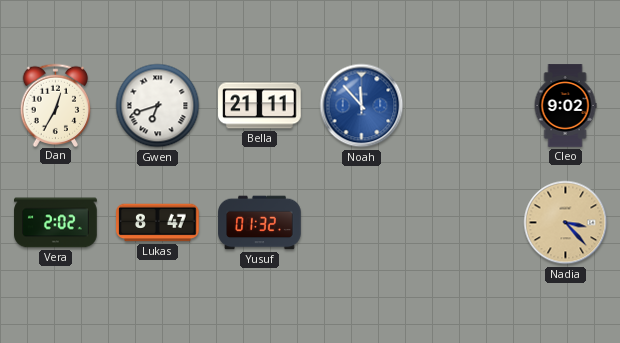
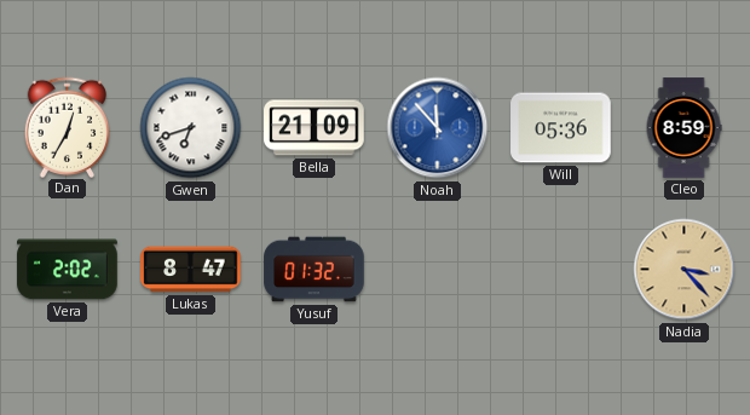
Bella: 21:11 -> 21:09
Will: none -> 05:36
Cleo: 9:02 -> 8:59
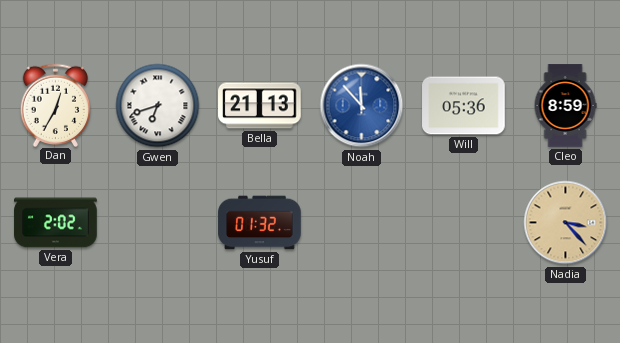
Bella: 21:09 -> 21:13
Lukas: 8:47 -> none
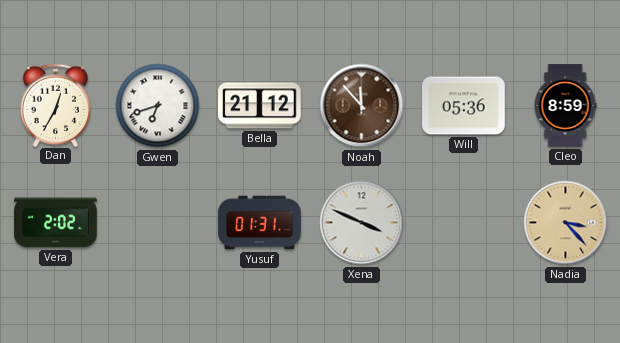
Bella: 21:13 -> 21:12
Noah dial: blue -> brown
Yusuf: 01:32 -> 01:31
Xena: none -> 3:49
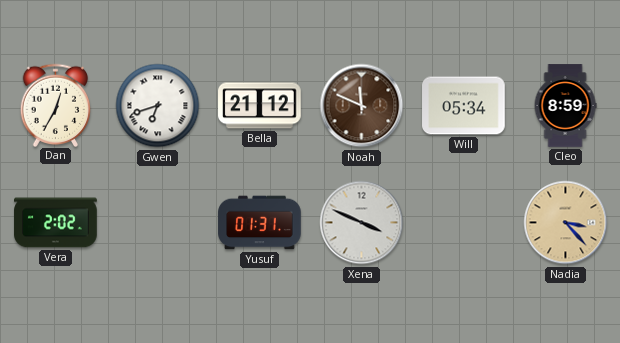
Noah: 11:53 -> 11:49
Will: 05:36 -> 05:34
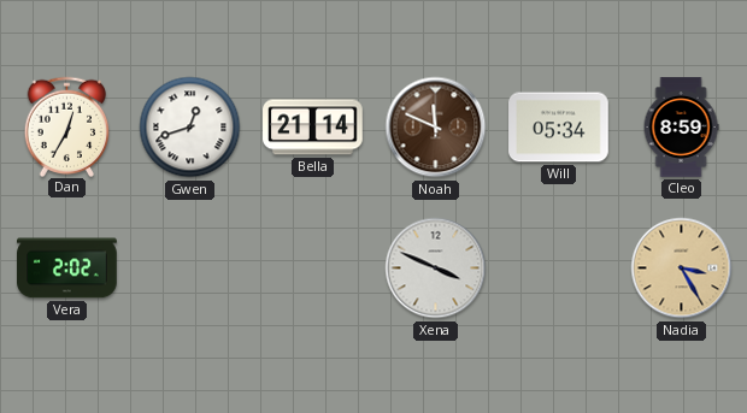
Gwen: 6:42 -> 12:42
Bella: 21:12 -> 21:14
Yusuf: 01:31 -> none
Nadia: 3:23 -> 3:25
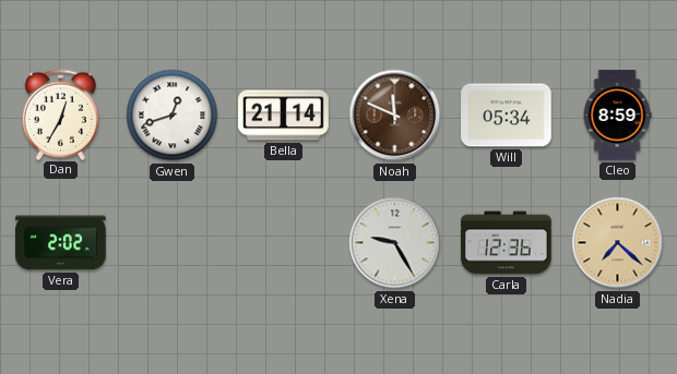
Xena: 3:49 -> 9:25
Carla: none -> 12:36
Nadia: 3:25 -> 7:22
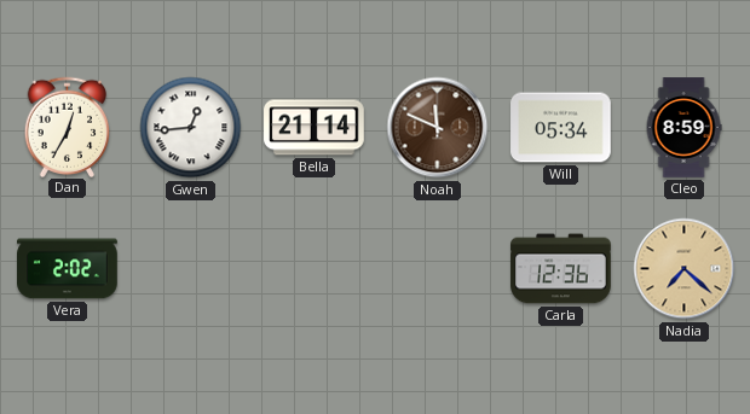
Gwen: 12:42 -> 12:44
Xena: 9:25 -> none
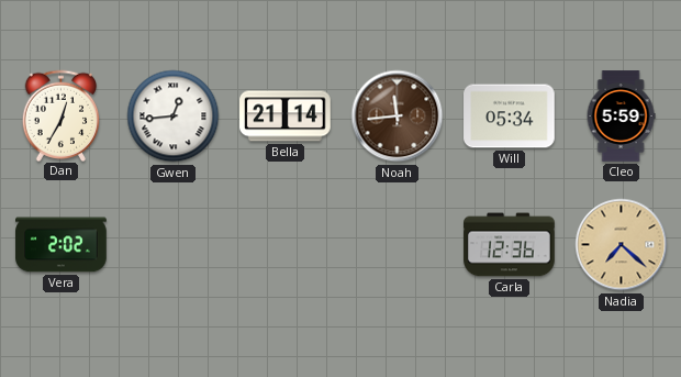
Noah: 11:49 -> 11:44
Cleo: 8:59 -> 5:59
